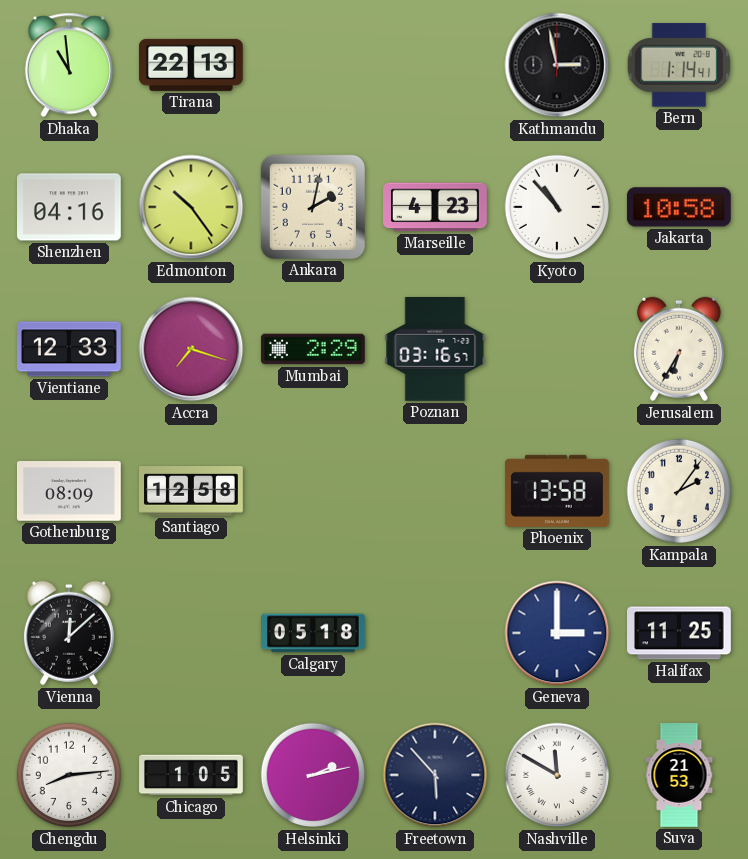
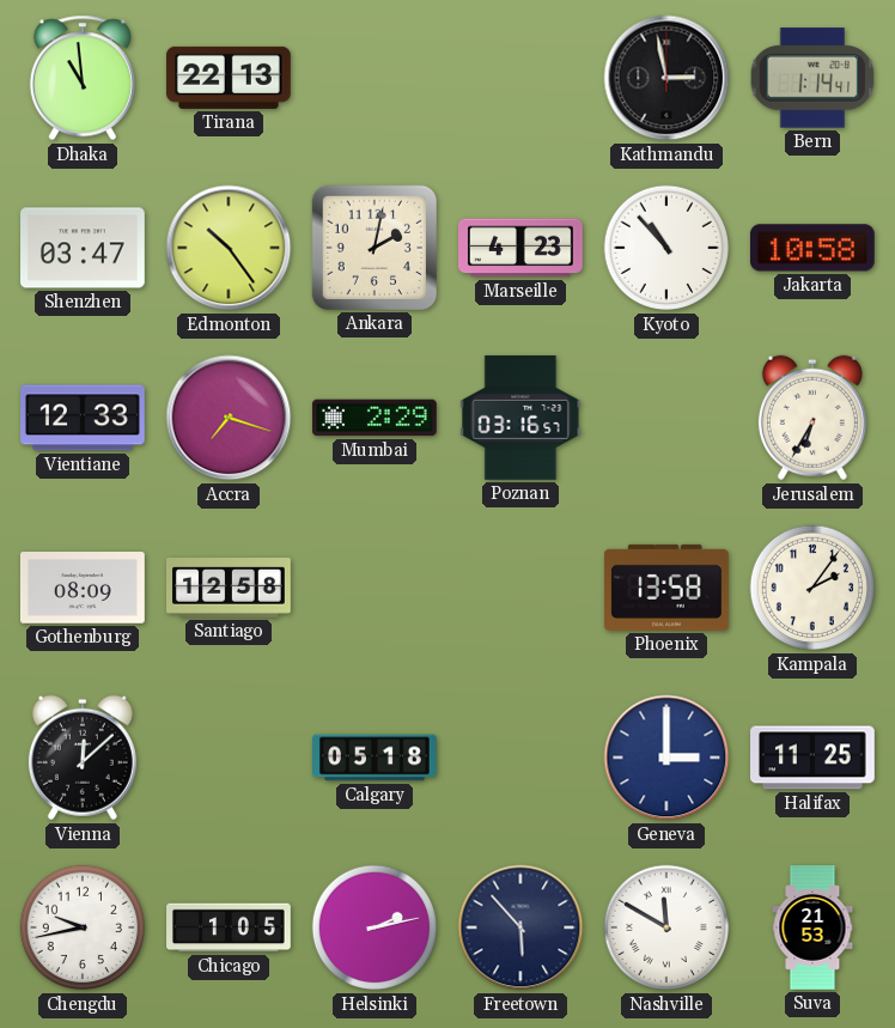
Shenzhen: 04:16 -> 03:47
Chengdu: 8:14 -> 9:43
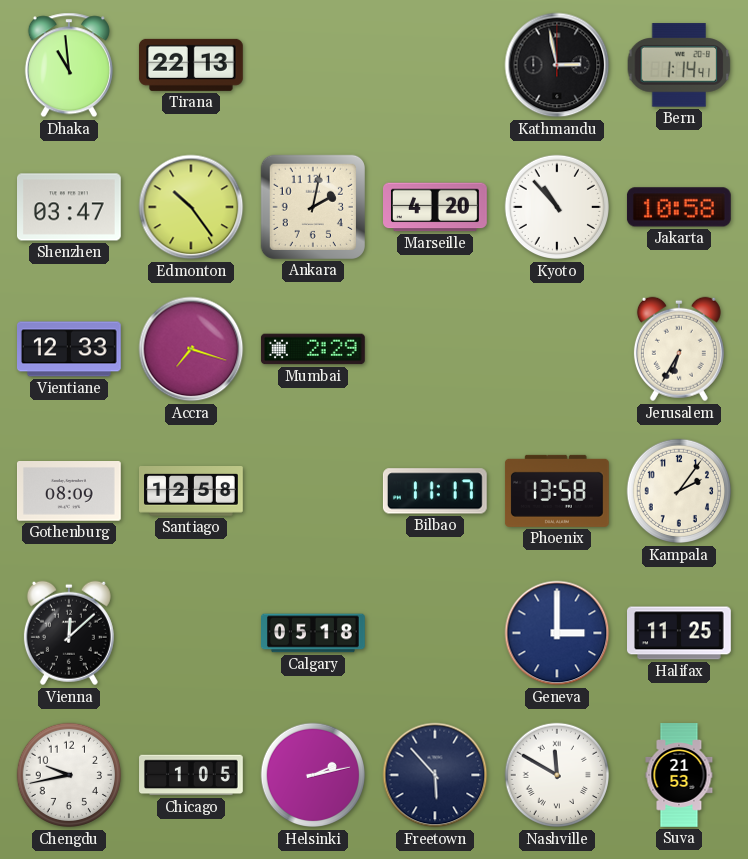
Marseille: 4:23 -> 4:20
Poznan: 03:16 -> none
Bilbao: none -> 11:17
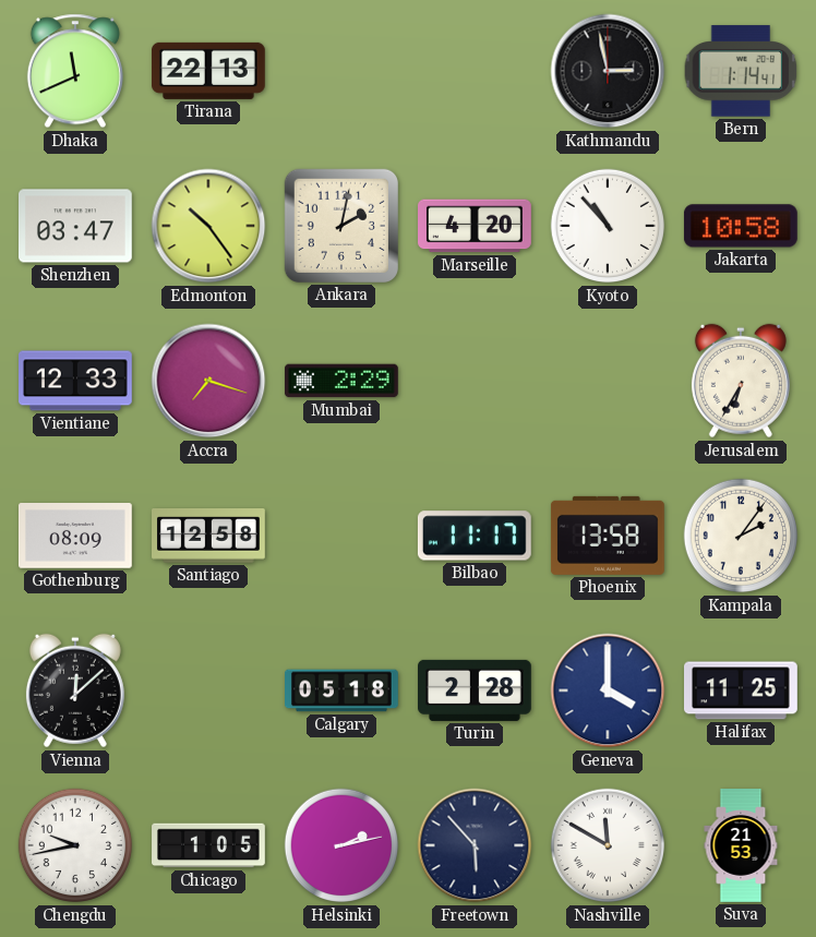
Dhaka: 10:59 -> 11:41
Turin: none -> 2:28
Geneva: 3:00 -> 4:00
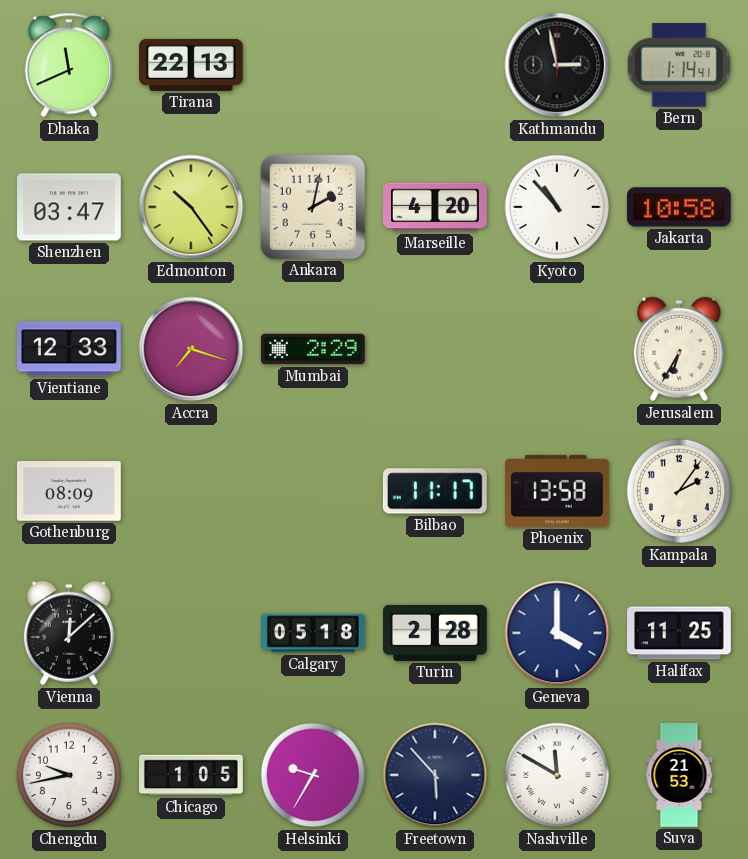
Santiago: 12:58 -> none
Helsinki: 2:13 -> 9:35
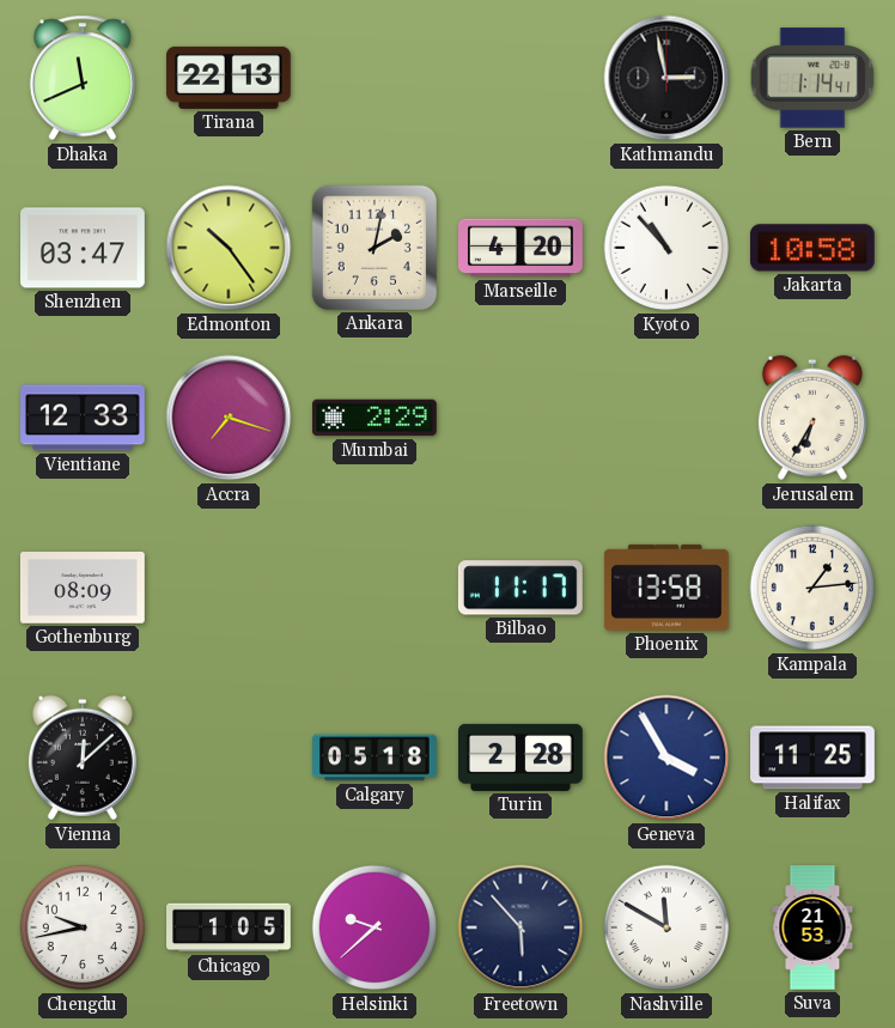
Kampala: 2:06 -> 1:14
Geneva: 4:00 -> 3:55
Helsinki: 9:35 -> 9:38
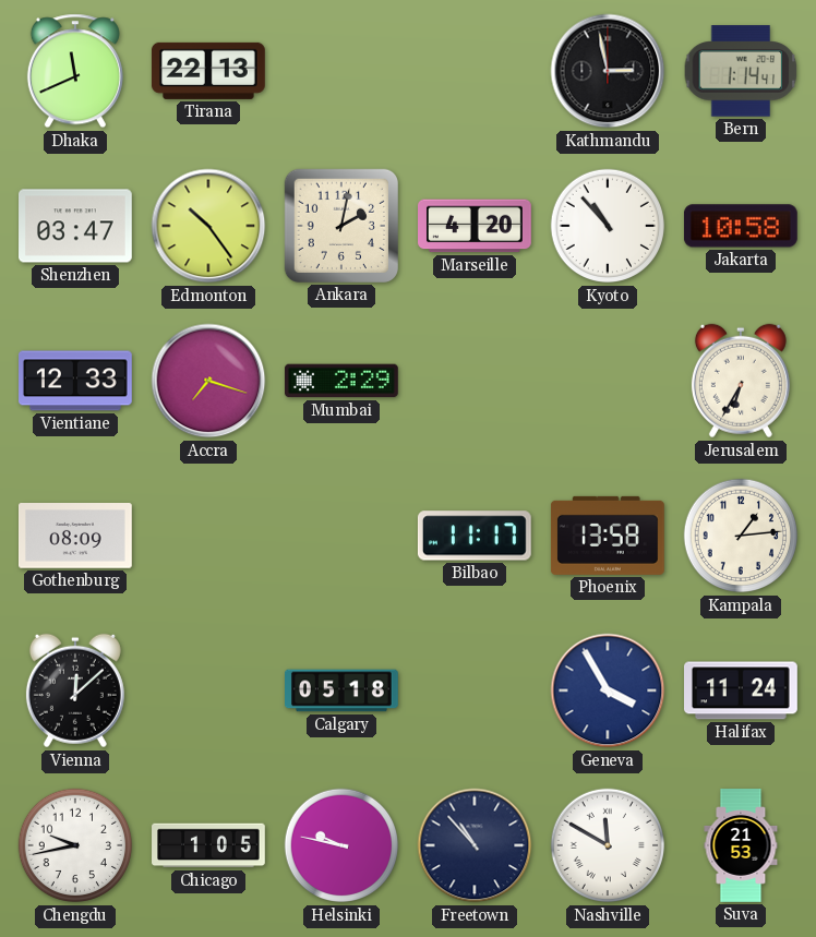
Turin: 2:28 -> none
Halifax: 11:25 -> 11:24
Helsinki: 9:38 -> 9:47
Freetown: 5:53 -> 10:53
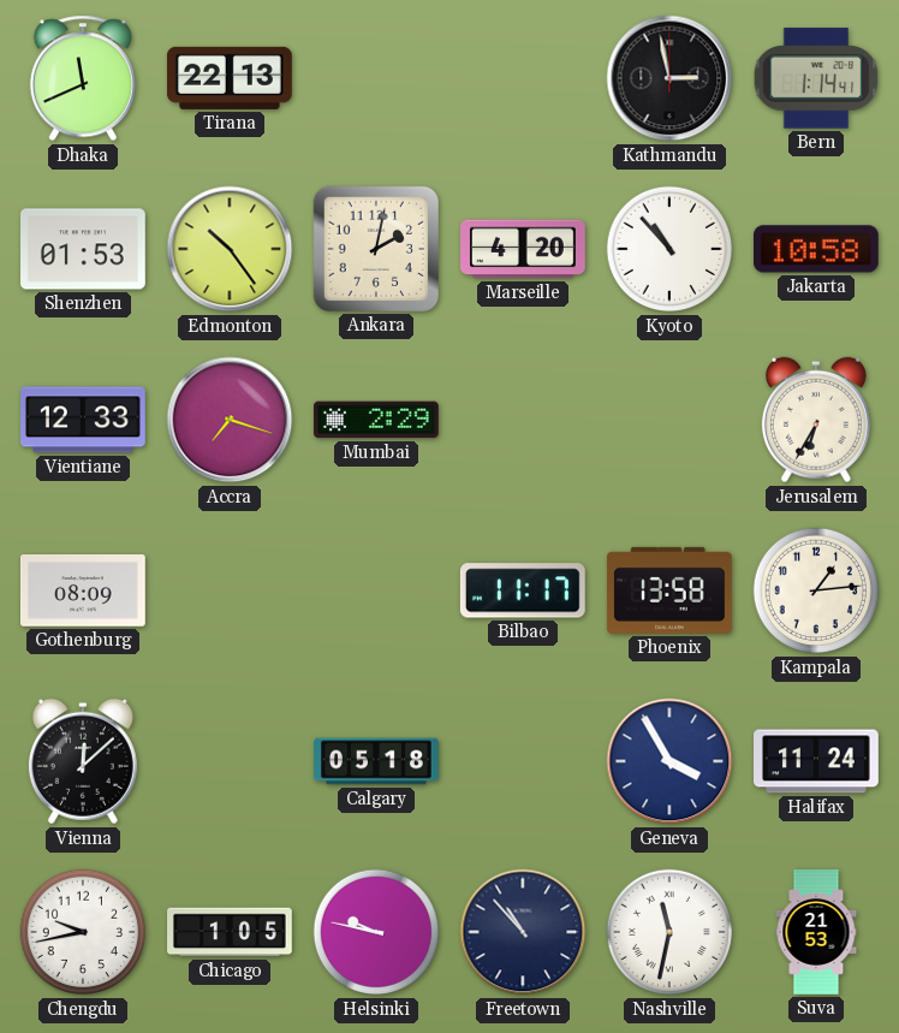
Shenzhen: 03:47 -> 01:53
Nashville: 11:50 -> 11:32
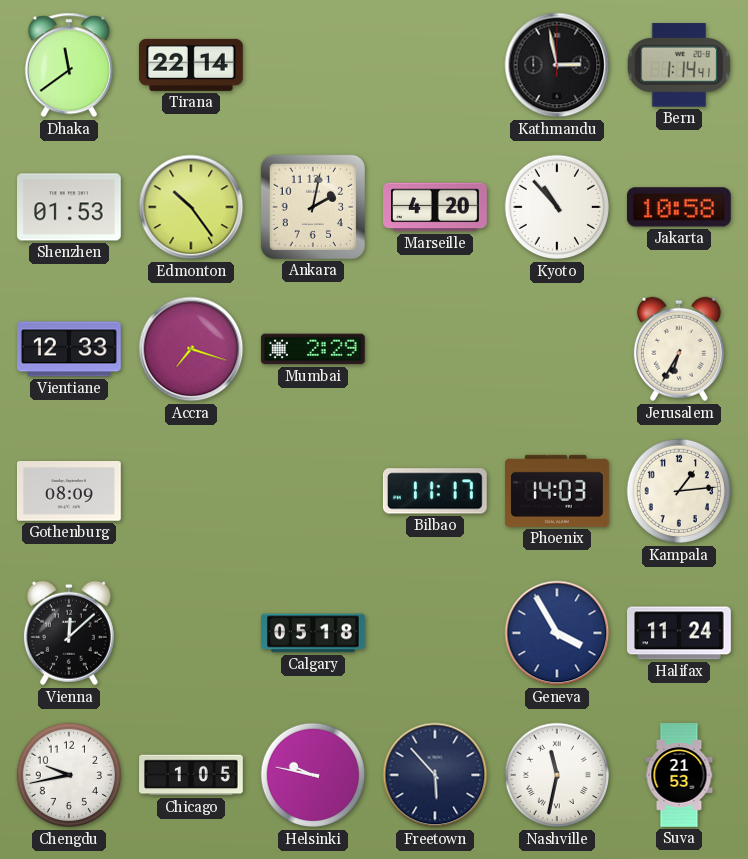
Dhaka: 11:41 -> 11:39
Tirana: 22:13 -> 22:14
Phoenix: 13:58 -> 14:03
Freetown: 10:53 -> 5:53
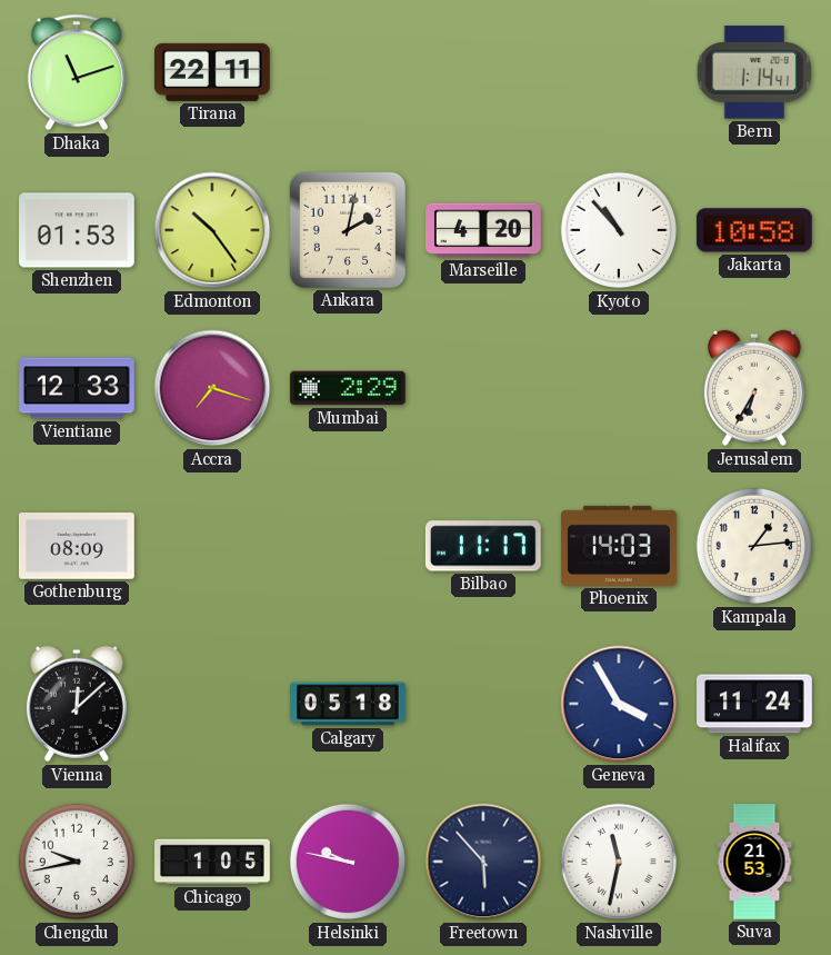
Dhaka: 11:39 -> 11:12
Tirana: 22:14 -> 22:11
Kathmandu: 2:58 -> none
